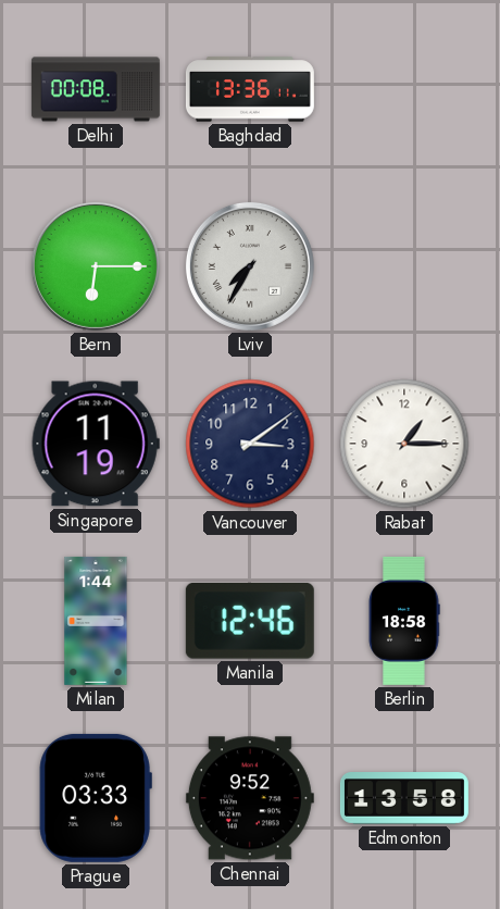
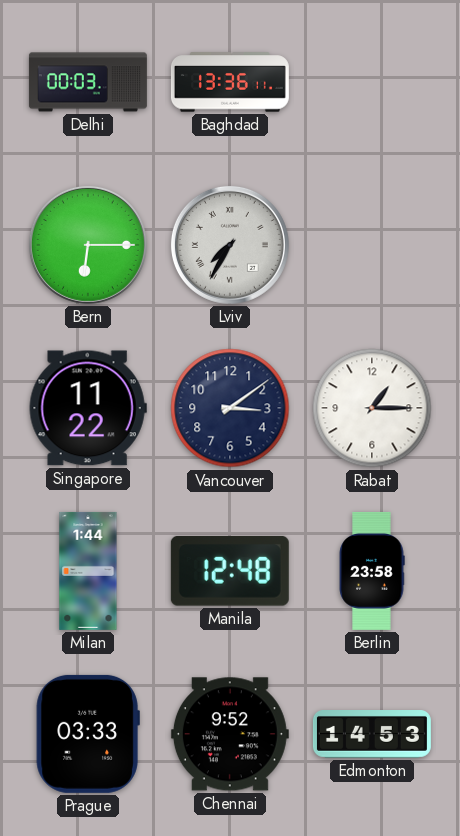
Delhi: 00:08 -> 00:03
Singapore: 11:19 -> 11:22
Manila: 12:46 -> 12:48
Berlin: 18:58 -> 23:58
Edmonton: 13:58 -> 14:53
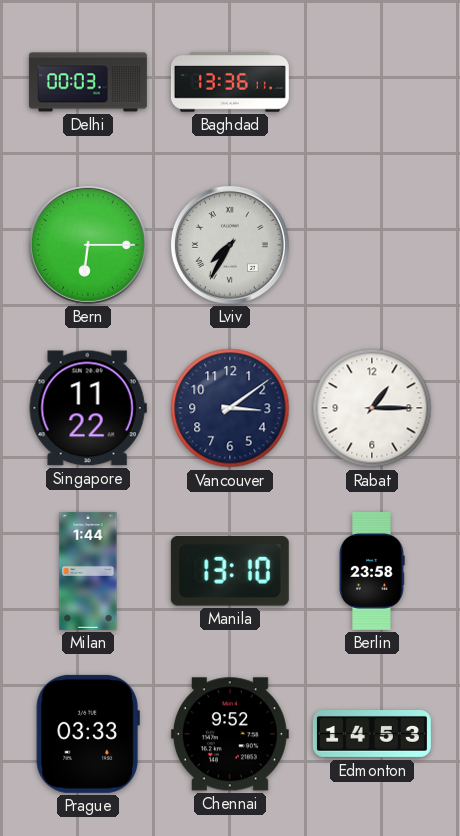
Manila: 12:48 -> 13:10
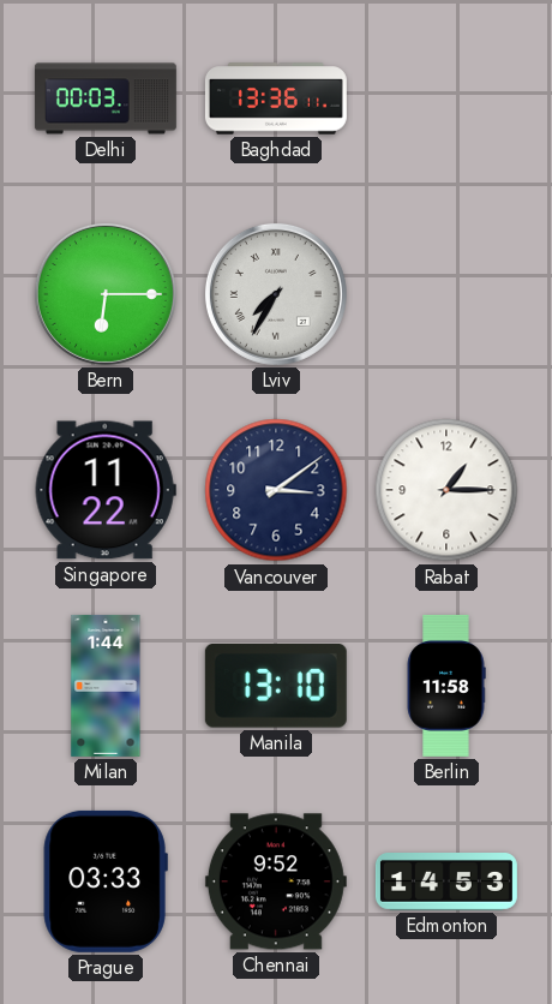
Berlin: 23:58 -> 11:58
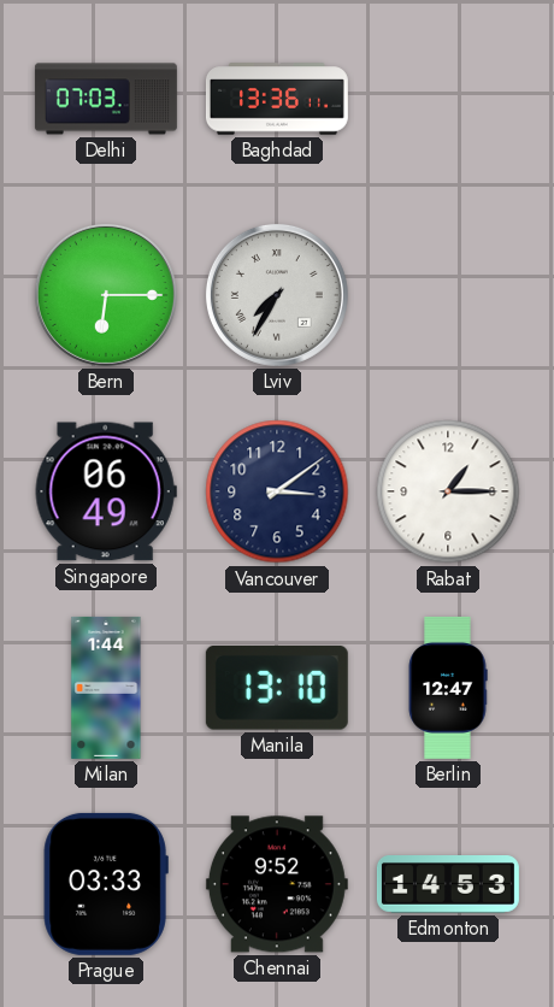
Delhi: 00:03 -> 07:03
Singapore: 11:22 -> 06:49
Berlin: 11:58 -> 12:47
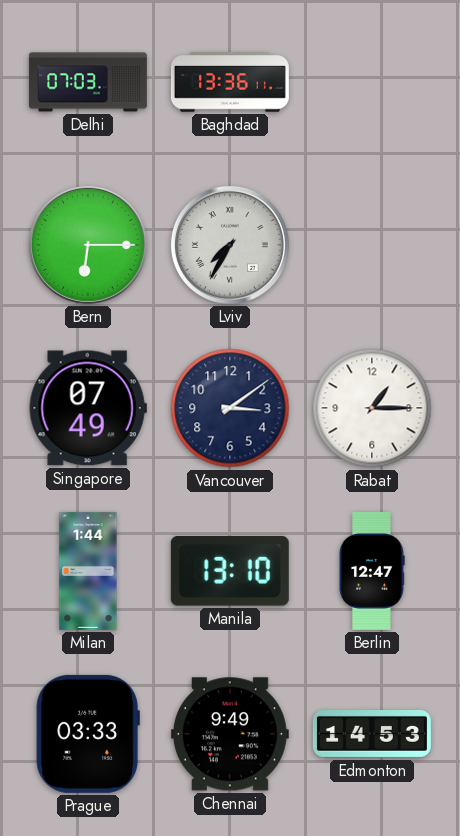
Singapore: 06:49 -> 07:49
Chennai: 9:52 -> 9:49
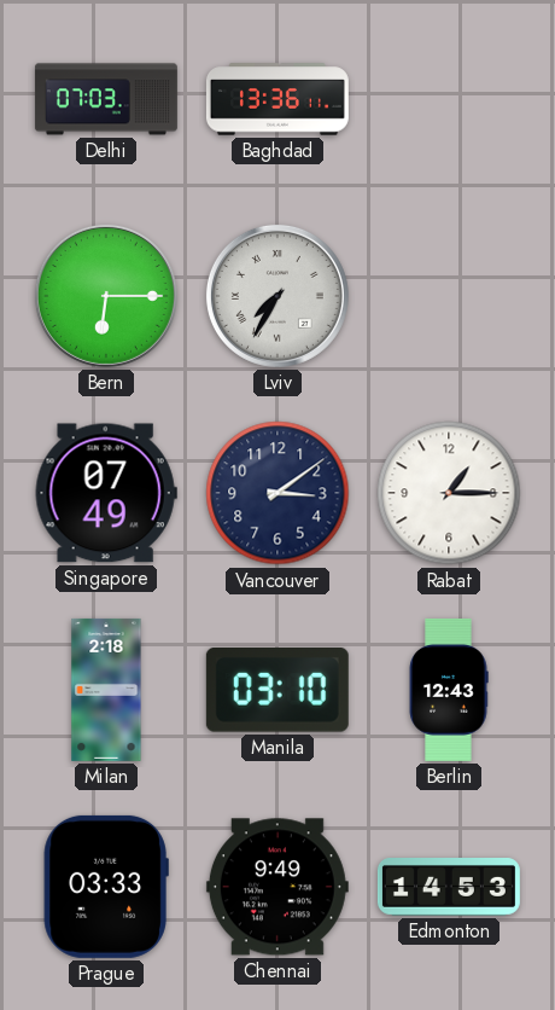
Milan: 1:44 -> 2:18
Manila: 13:10 -> 03:10
Berlin: 12:47 -> 12:43
